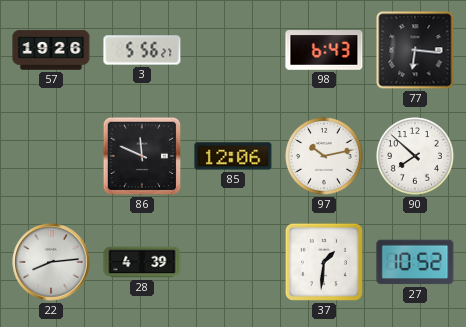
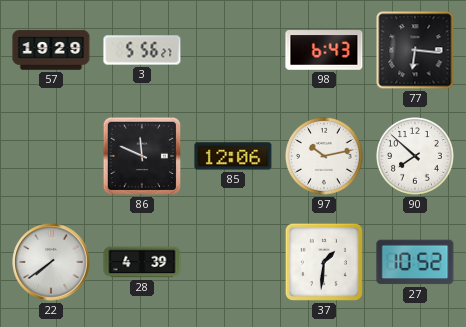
57: 19:26 -> 19:29
22: 8:14 -> 7:39
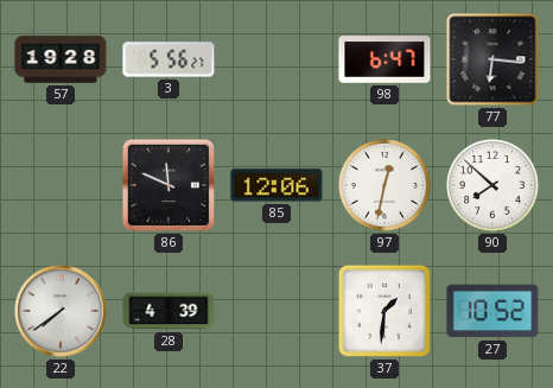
57: 19:29 -> 19:28
98: 6:43 -> 6:47
97: 10:13 -> 12:32
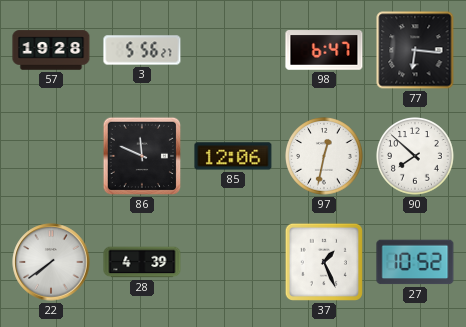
37: 1:31 -> 1:26
